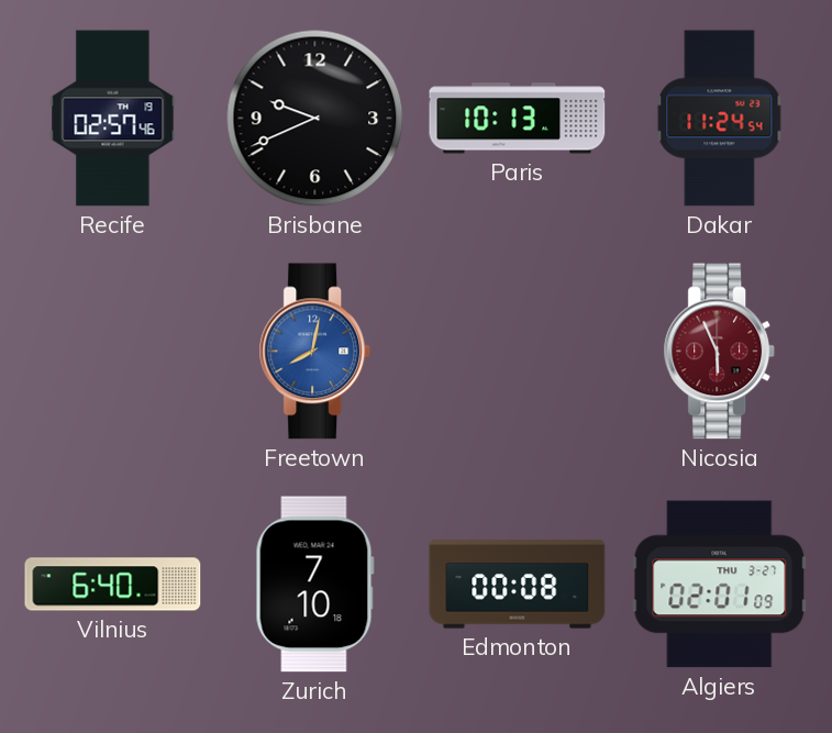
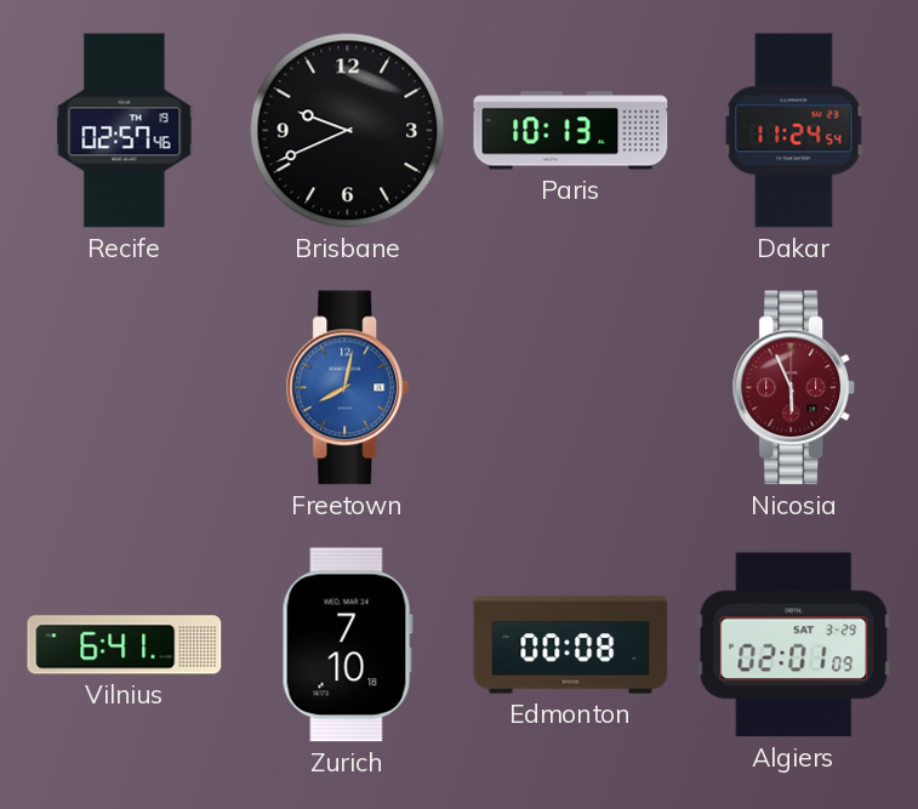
Vilnius: 6:40 -> 6:41
Algiers date: THU 3-27 -> SAT 3-29
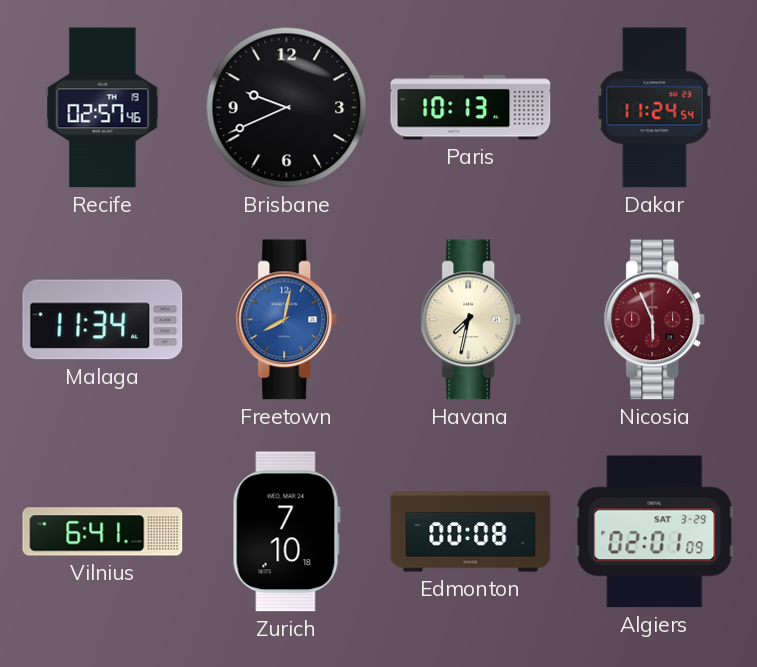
Malaga: none -> 11:34
Havana: none -> 7:32
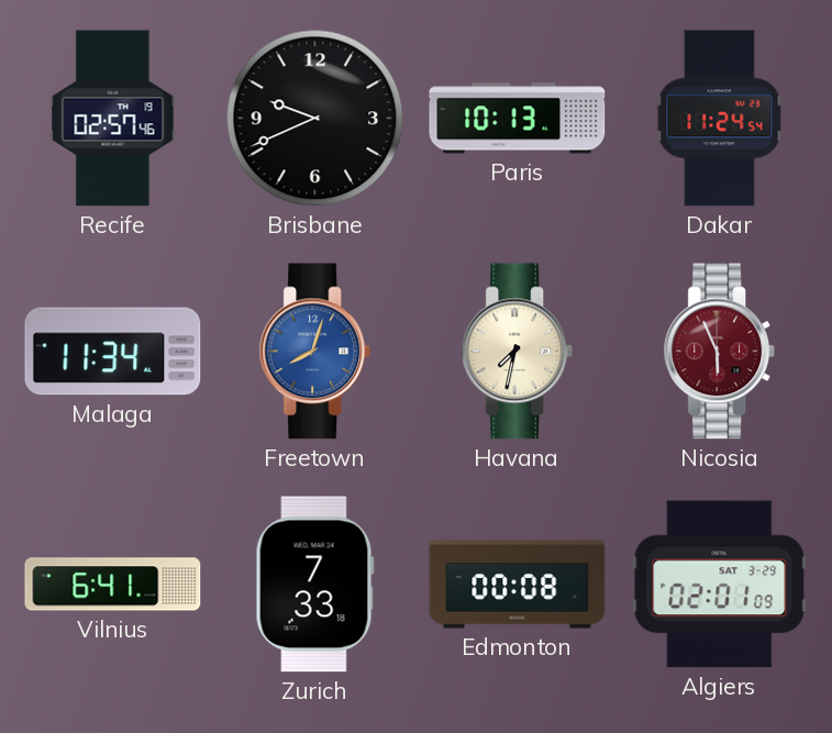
Freetown: 8:02 -> 8:03
Zurich: 7:10 -> 7:33
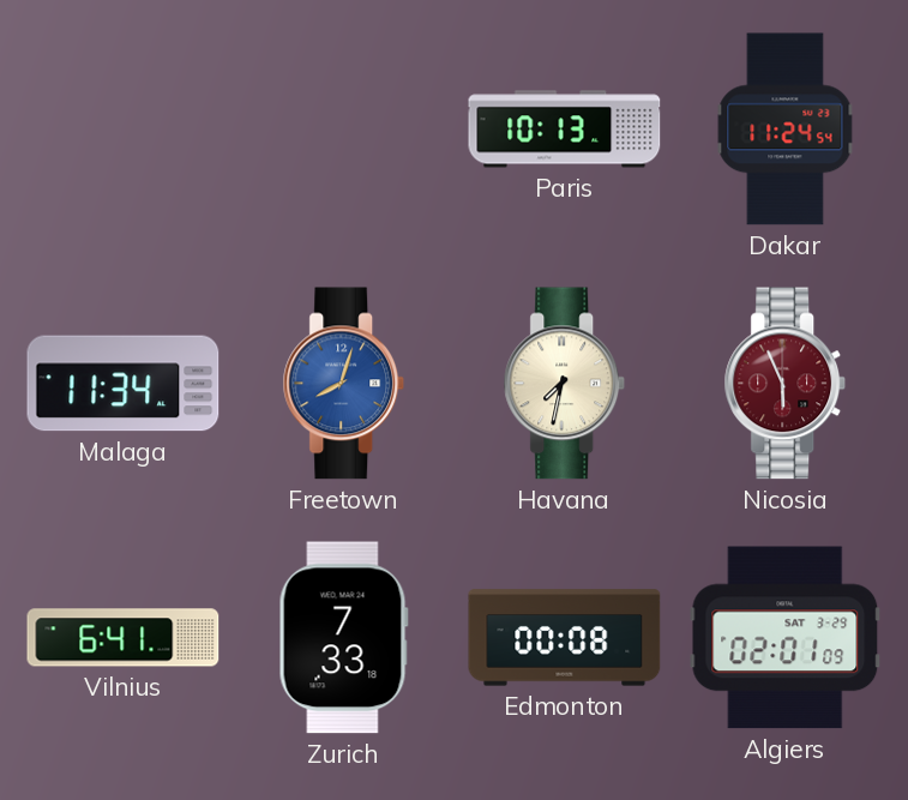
Recife: 02:57 -> none
Brisbane: 9:41 -> none
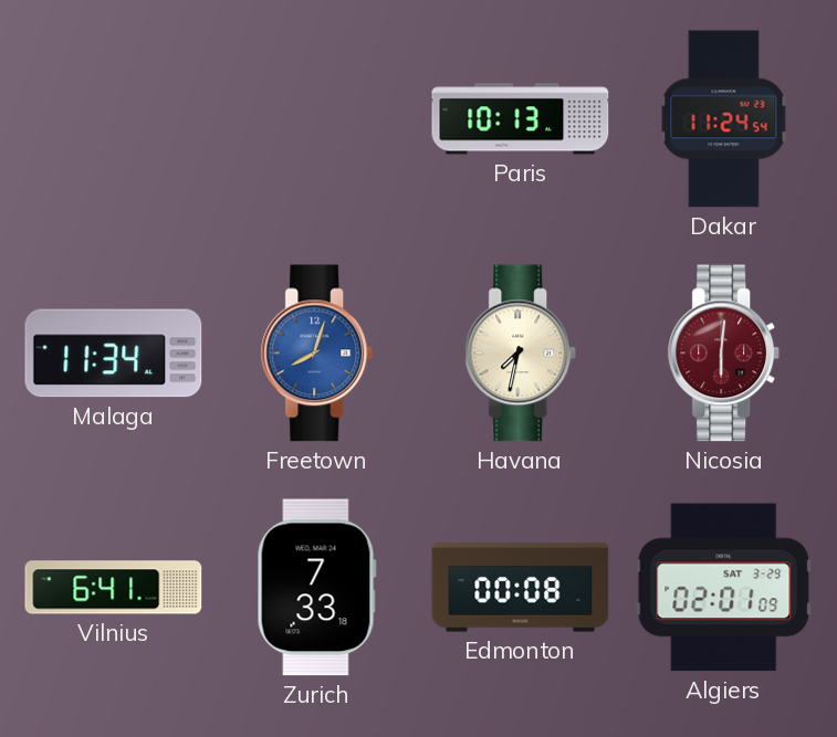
Nicosia: 5:56 -> 6:01
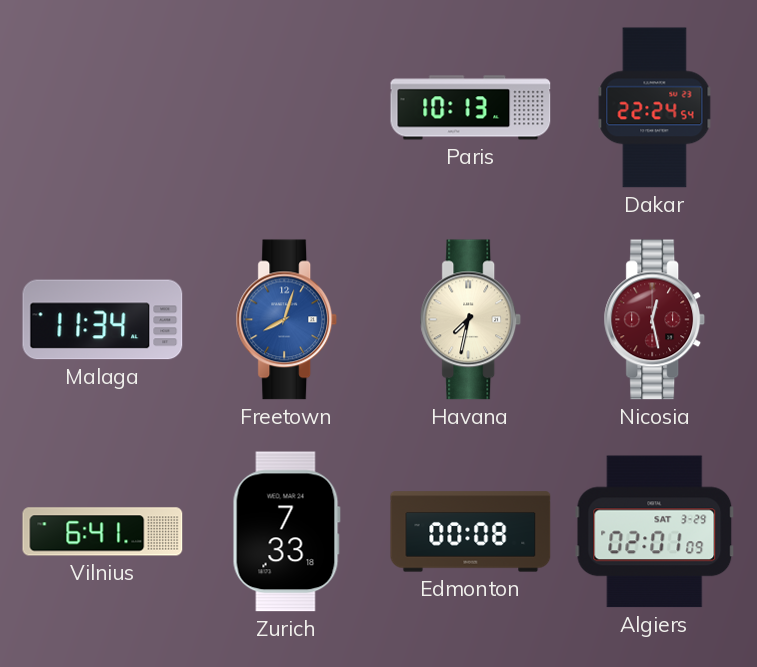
Dakar: 11:24 -> 22:24
Nicosia: 6:01 -> 12:28
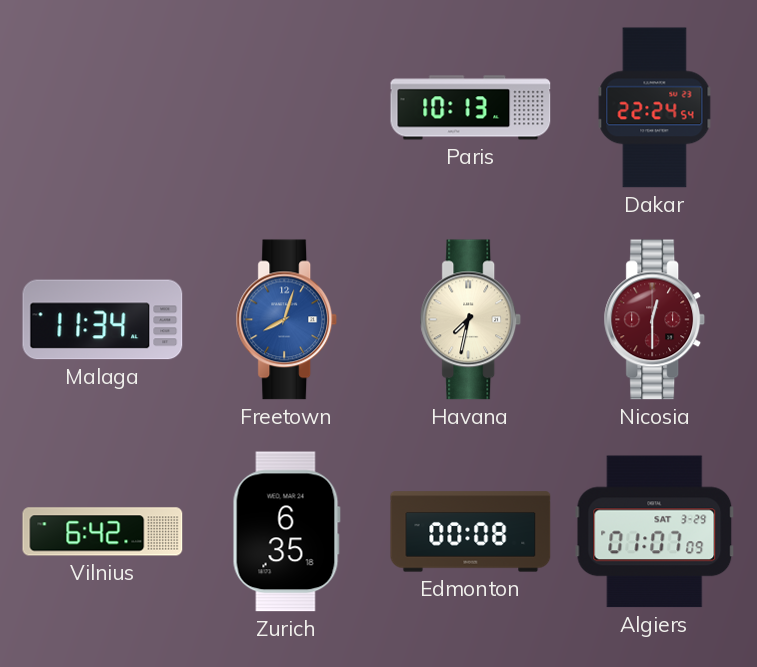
Nicosia: 12:28 -> 12:30
Vilnius: 6:41 -> 6:42
Zurich: 7:33 -> 6:35
Algiers: 02:01 -> 01:07
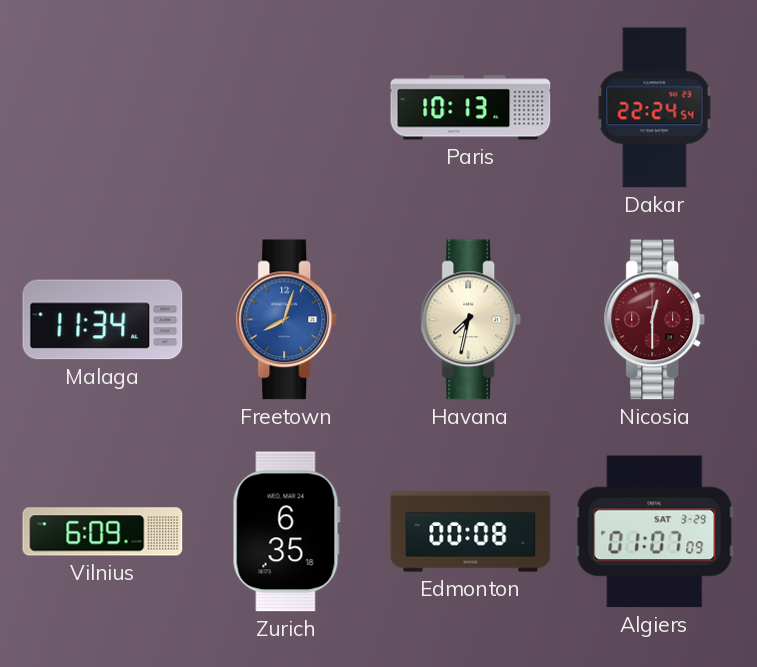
Vilnius: 6:42 -> 6:09
